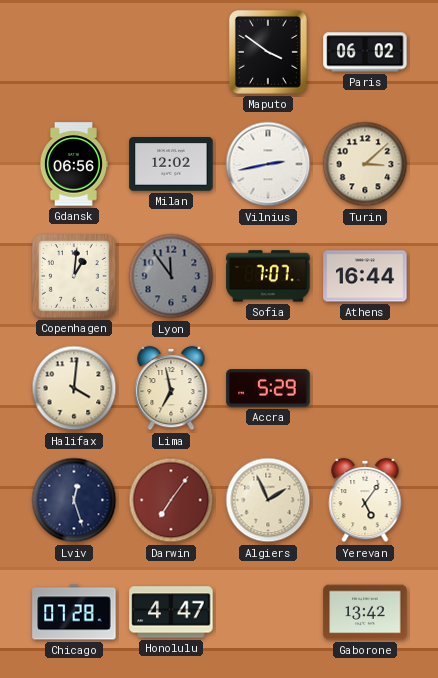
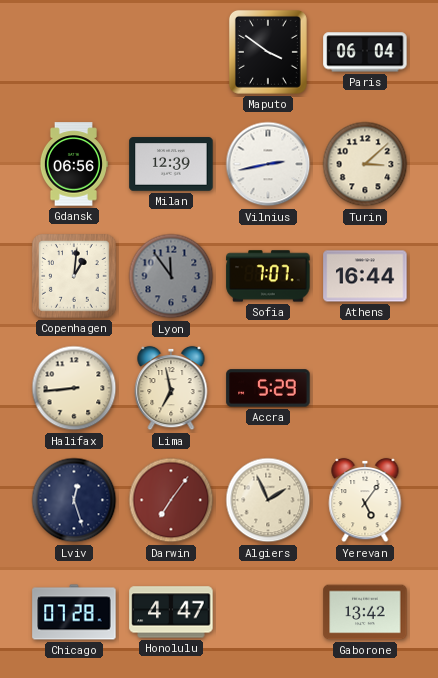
Paris: 06:02 -> 06:04
Milan: 12:02 -> 12:39
Halifax: 4:01 -> 8:44
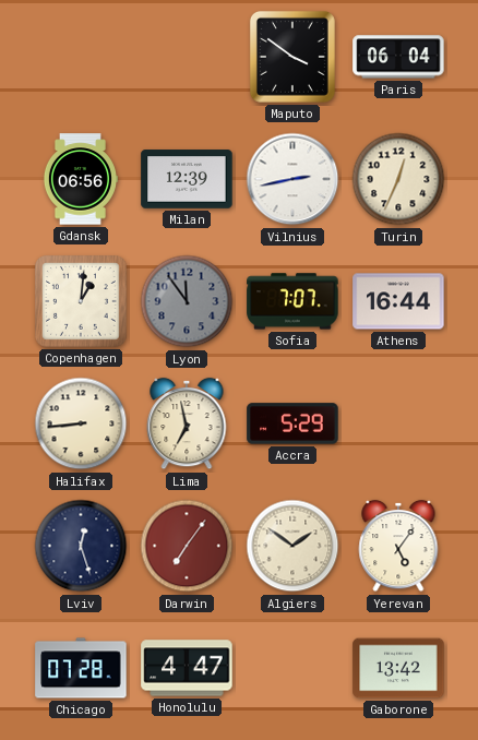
Turin: 3:08 -> 12:34
Algiers: 1:56 -> 1:51
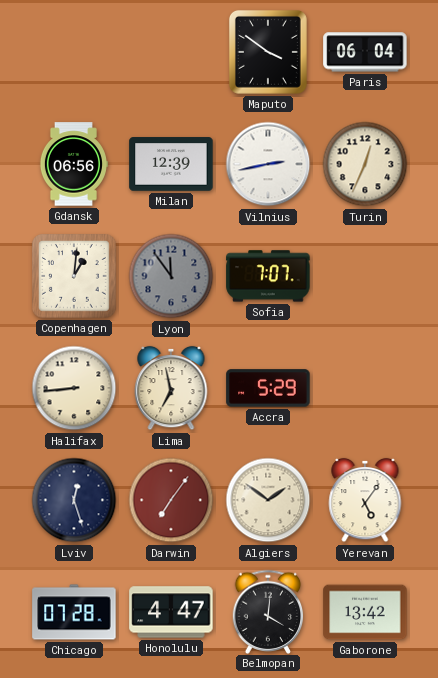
Athens: 16:44 -> none
Belmopan: none -> 4:01
